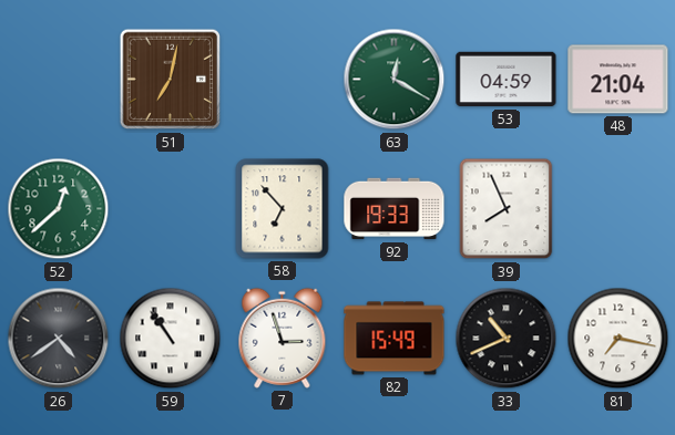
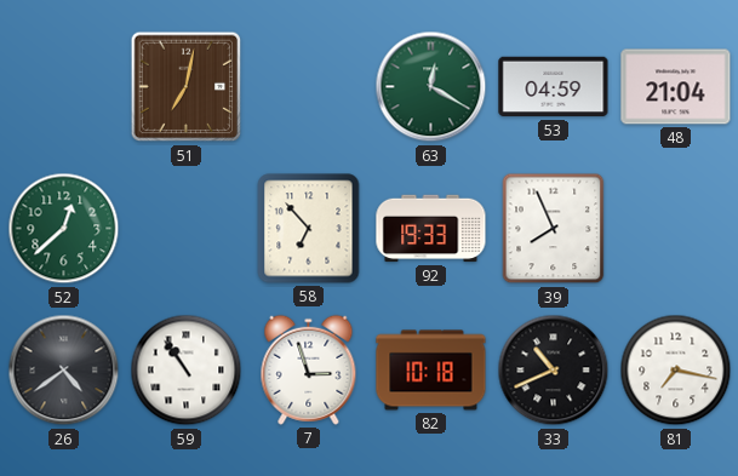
82: 15:49 -> 10:18
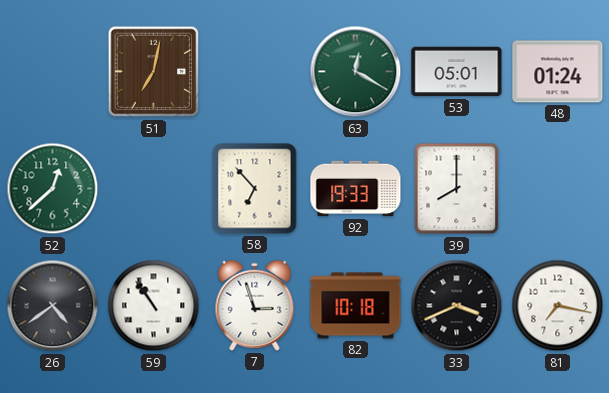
53: 04:59 -> 05:01
48: 21:04 -> 01:24
39: 7:56 -> 8:00
33: 10:41 -> 3:41
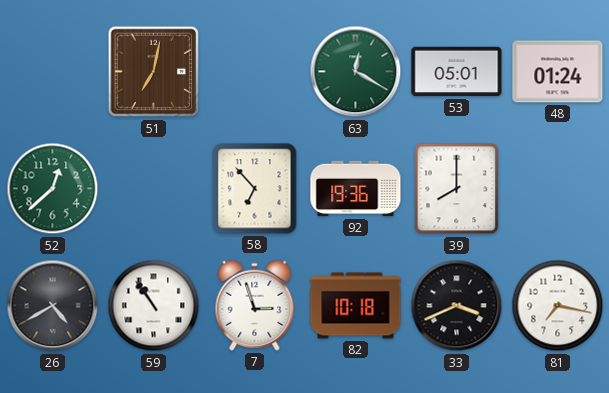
92: 19:33 -> 19:36
26: 4:39 -> 4:40
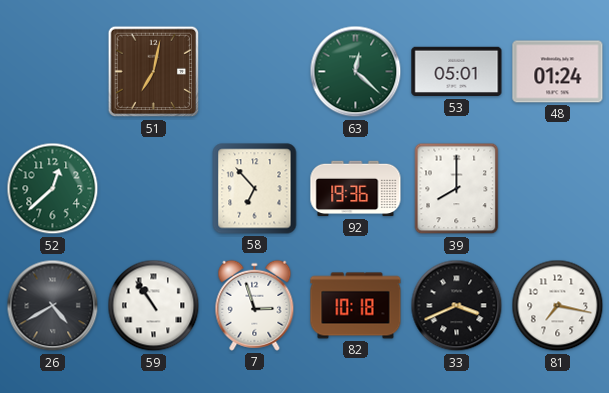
63: 12:20 -> 12:22
